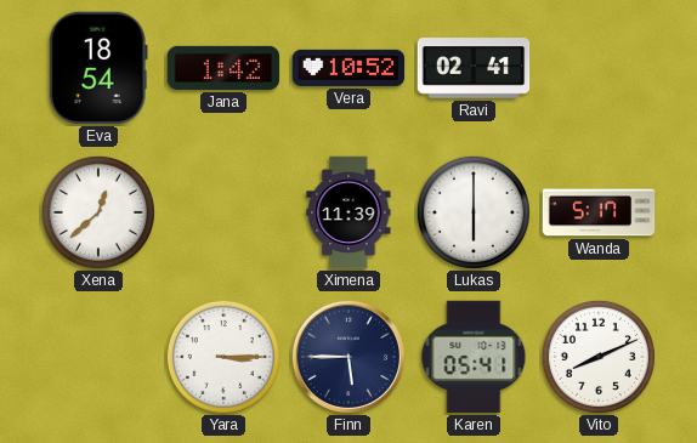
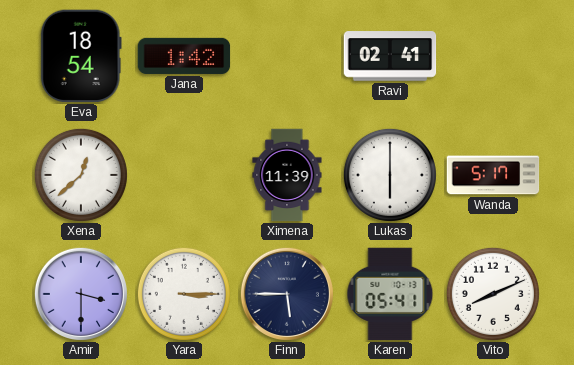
Vera: 10:52 -> none
Amir: none -> 3:30
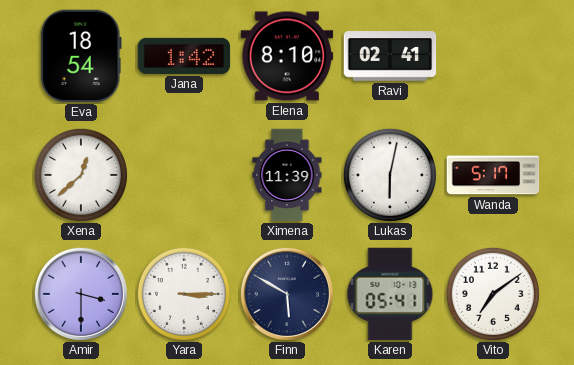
Elena: none -> 8:10
Lukas: 6:00 -> 6:02
Finn: 5:45 -> 5:50
Vito: 8:11 -> 7:09
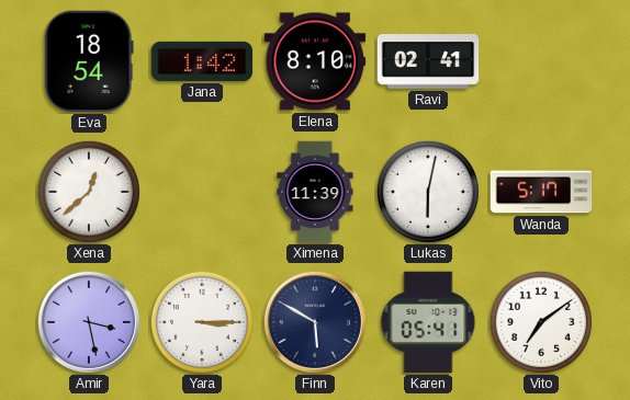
Amir: 3:30 -> 3:28
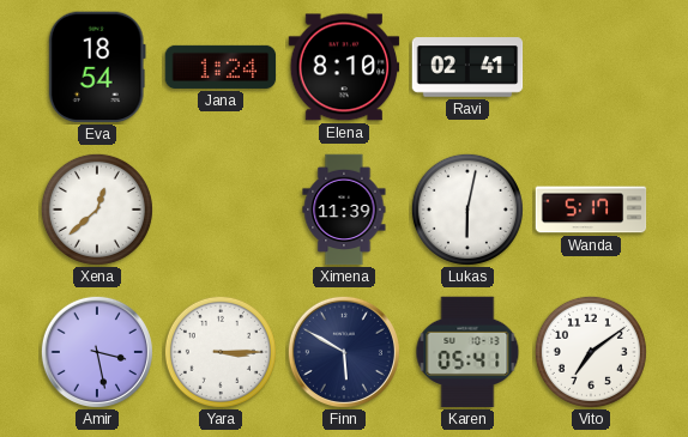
Jana: 1:42 -> 1:24
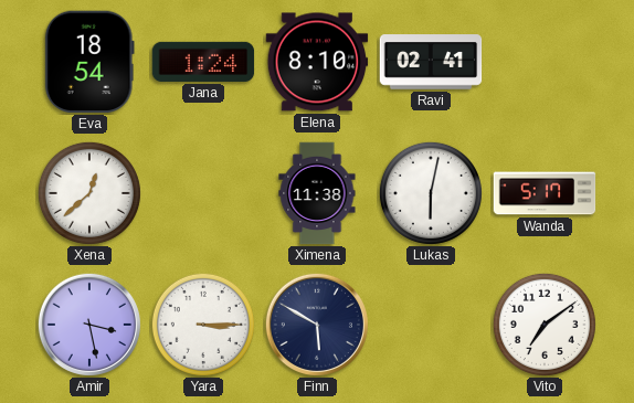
Ximena: 11:39 -> 11:38
Karen: 05:41 -> none
